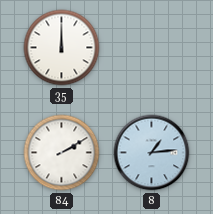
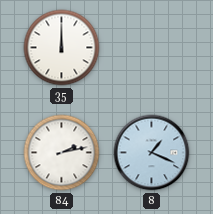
84: 2:10 -> 2:13
8: 1:14 -> 1:19
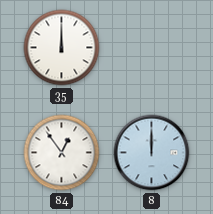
84: 2:13 -> 12:54
8: 1:19 -> 12:00
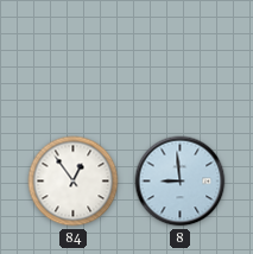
35: 12:00 -> none
8: 12:00 -> 8:59
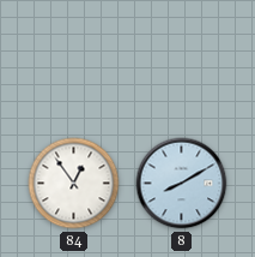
8: 8:59 -> 8:10
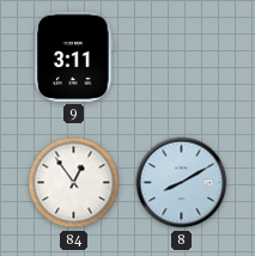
9: none -> 3:11
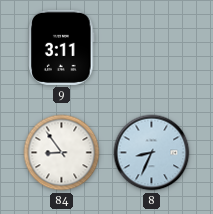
84: 12:54 -> 8:54
8: 8:10 -> 8:34
